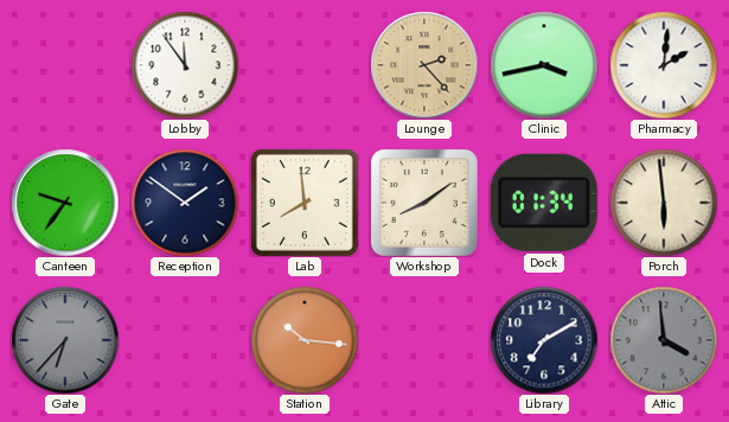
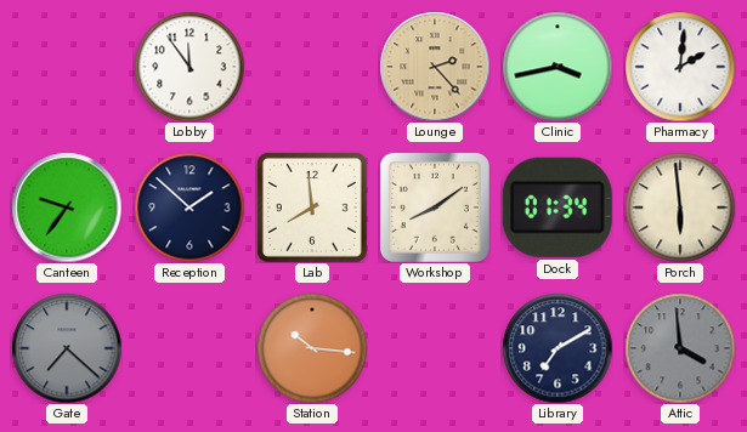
Reception: 1:51 -> 1:52
Gate: 6:37 -> 7:22
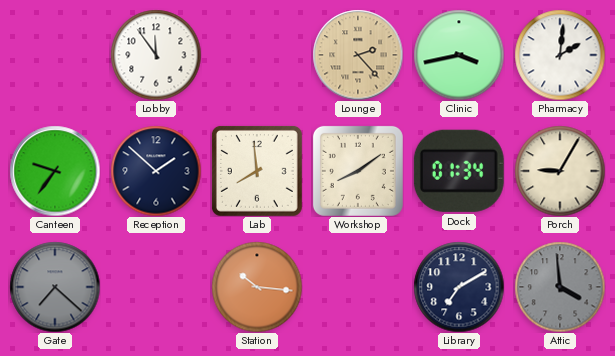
Porch: 5:59 -> 9:05
